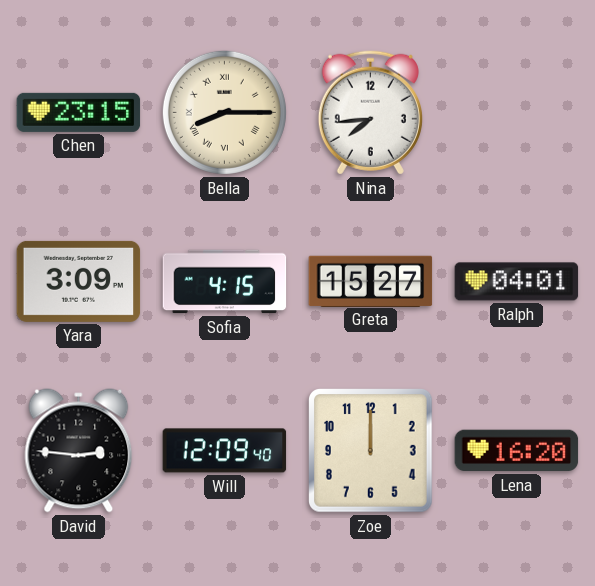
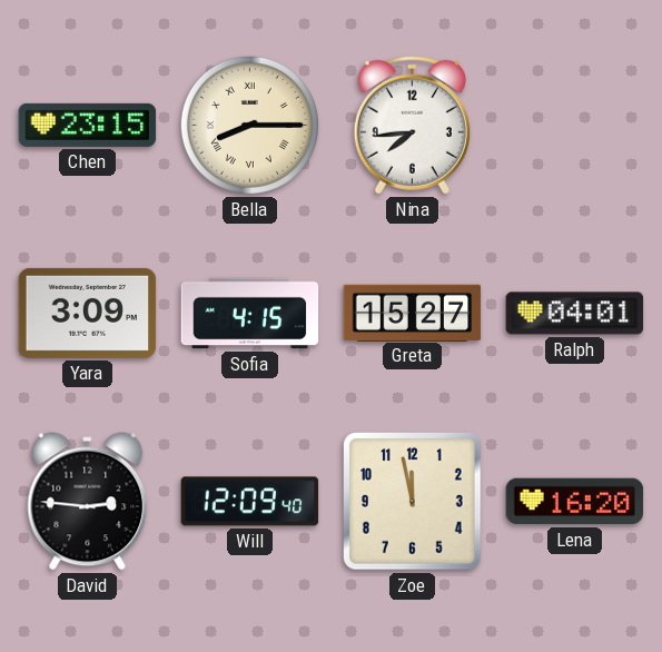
Zoe: 12:00 -> 11:58
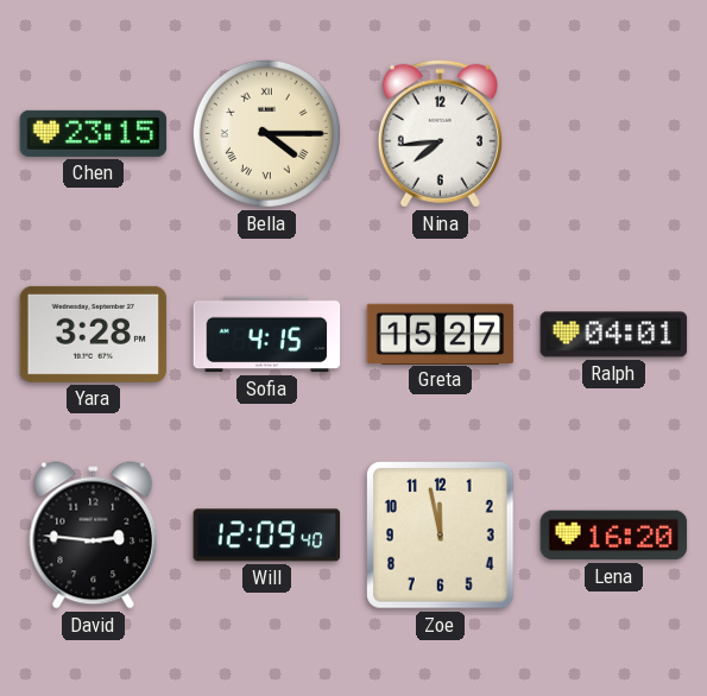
Bella: 8:15 -> 4:15
Yara: 3:09 -> 3:28
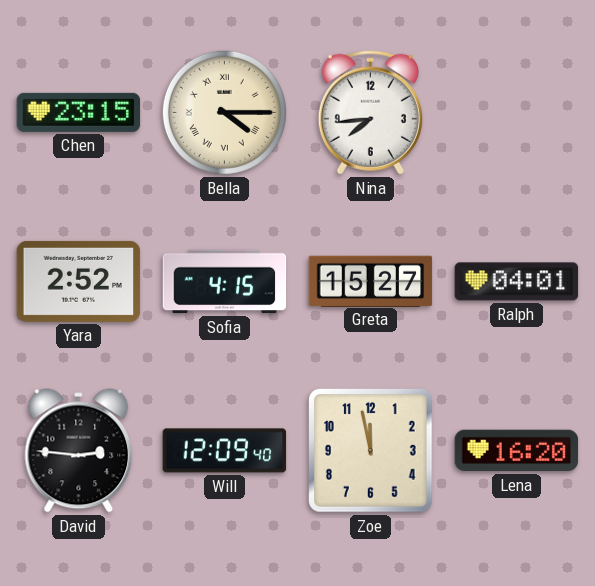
Yara: 3:28 -> 2:52
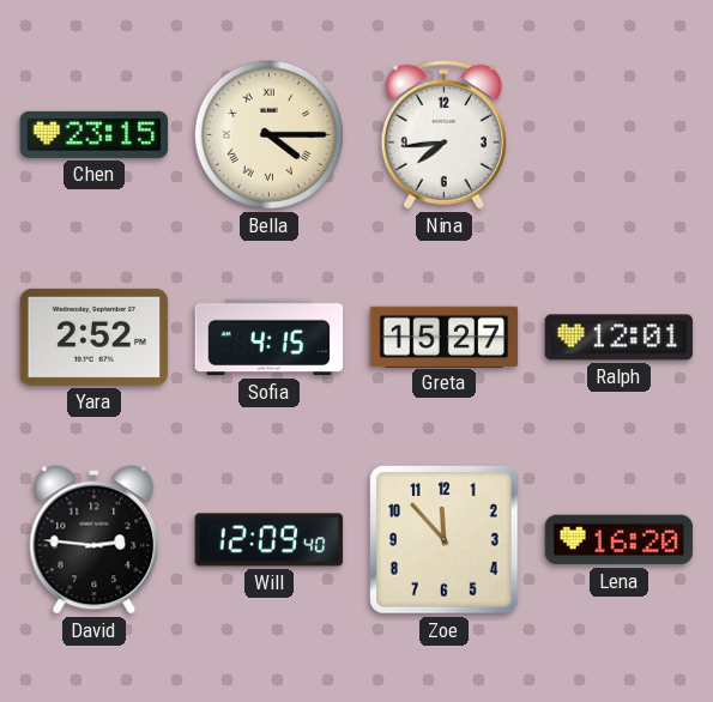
Ralph: 04:01 -> 12:01
Zoe: 11:58 -> 11:53
